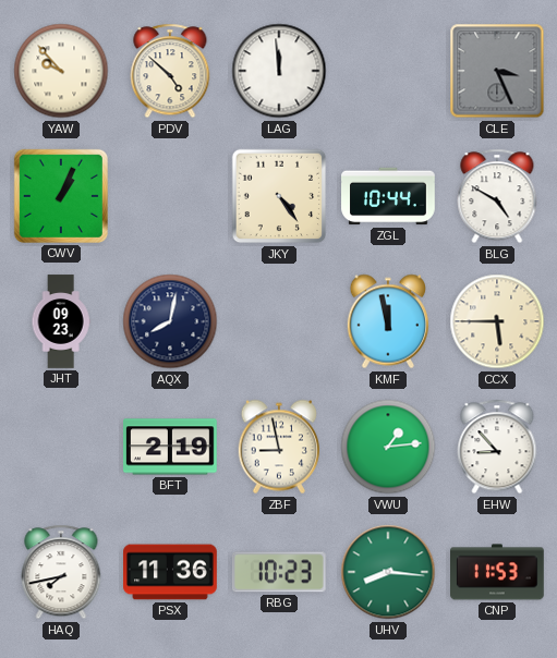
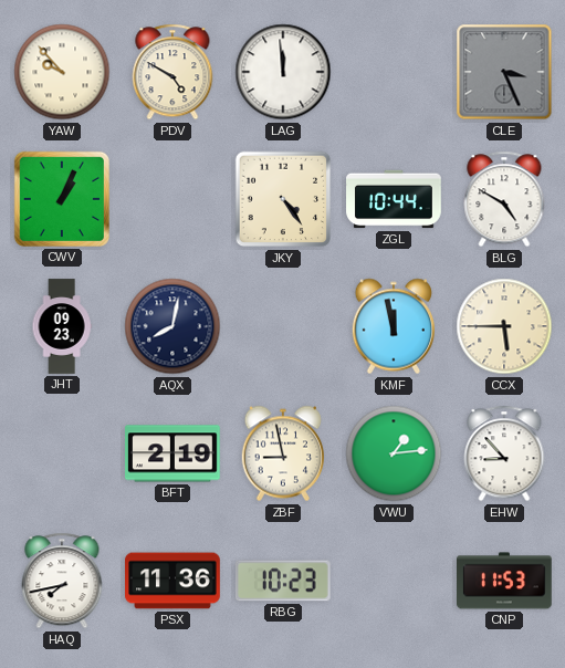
PDV: 4:52 -> 4:50
UHV: 8:16 -> none
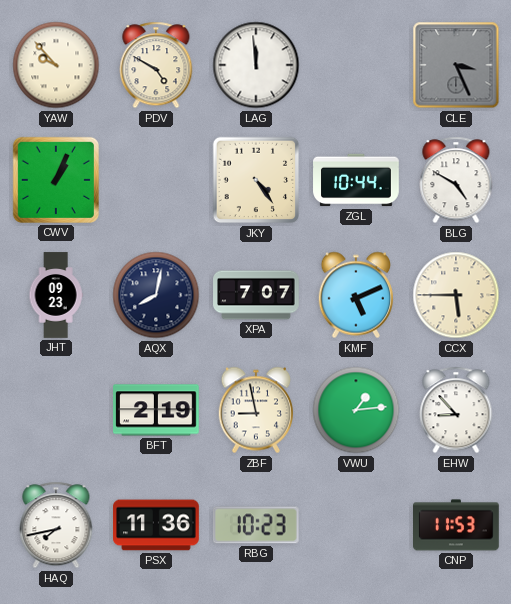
XPA: none -> 7:07
KMF: 11:58 -> 5:11
